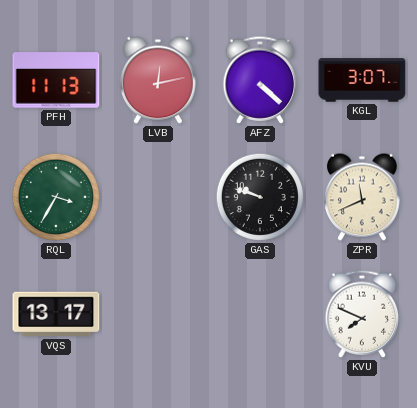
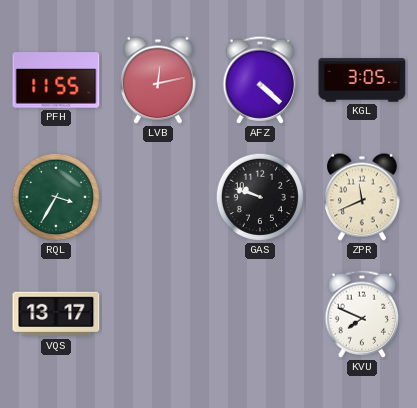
PFH: 11:13 -> 11:55
KGL: 3:07 -> 3:05
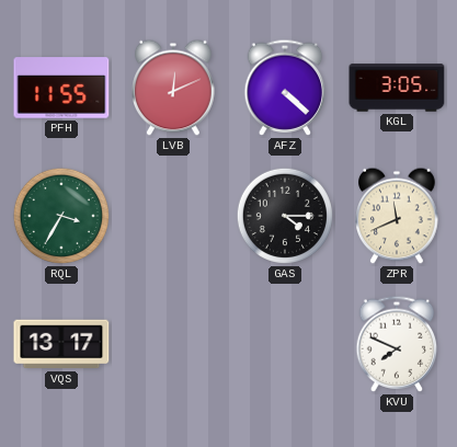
LVB: 12:13 -> 12:11
GAS: 9:48 -> 4:15
